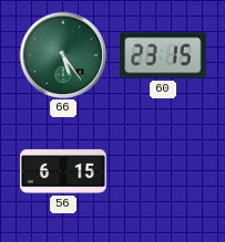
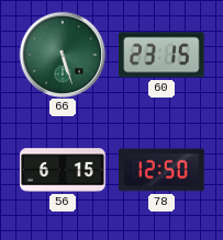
66: 5:24 -> 5:27
78: none -> 12:50
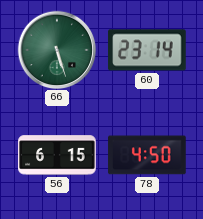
60: 23:15 -> 23:14
78: 12:50 -> 4:50
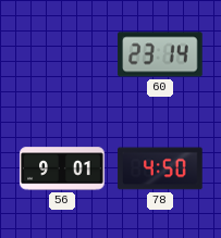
66: 5:27 -> none
56: 6:15 -> 9:01
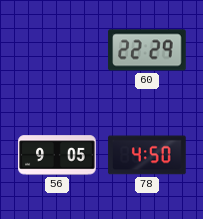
60: 23:14 -> 22:29
56: 9:01 -> 9:05
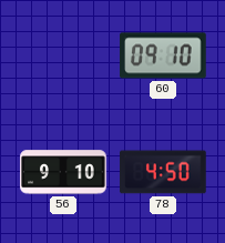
60: 22:29 -> 09:10
56: 9:05 -> 9:10
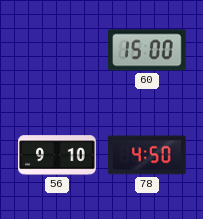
60: 09:10 -> 15:00
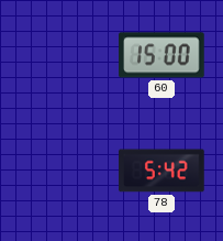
56: 9:10 -> none
78: 4:50 -> 5:42
